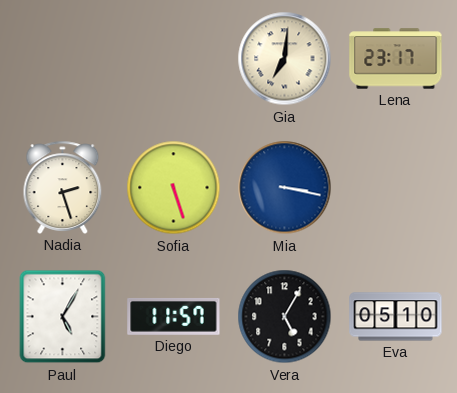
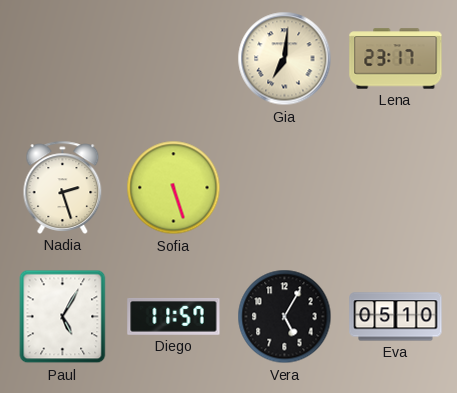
Mia: 3:17 -> none
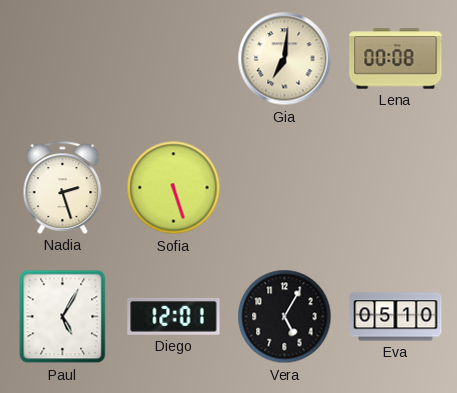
Lena: 23:17 -> 00:08
Diego: 11:57 -> 12:01
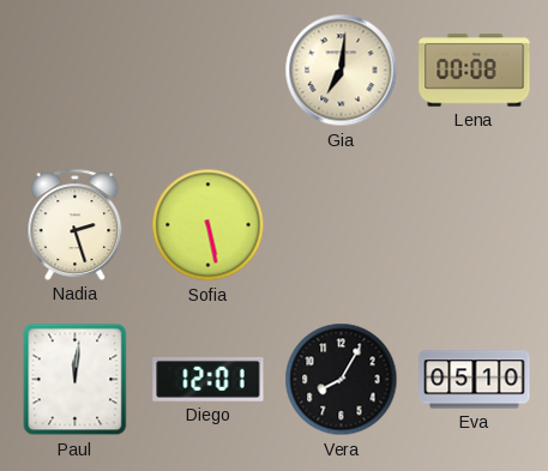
Sofia: 5:27 -> 5:28
Paul: 5:05 -> 12:01
Vera: 5:05 -> 8:05
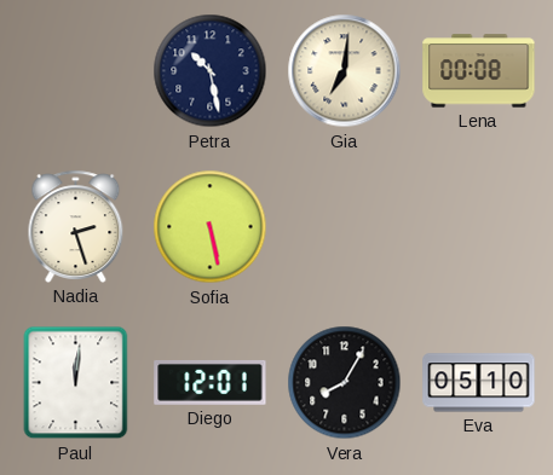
Petra: none -> 10:28
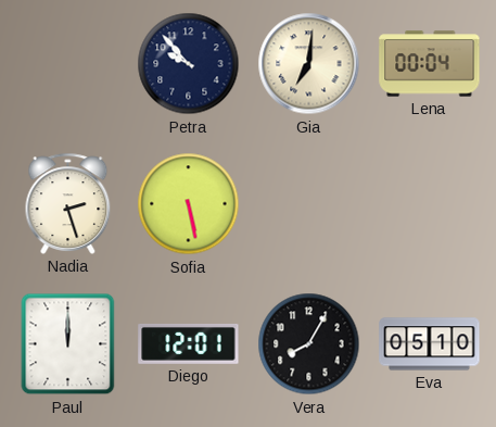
Petra: 10:28 -> 9:53
Lena: 00:08 -> 00:04
Paul: 12:01 -> 12:00
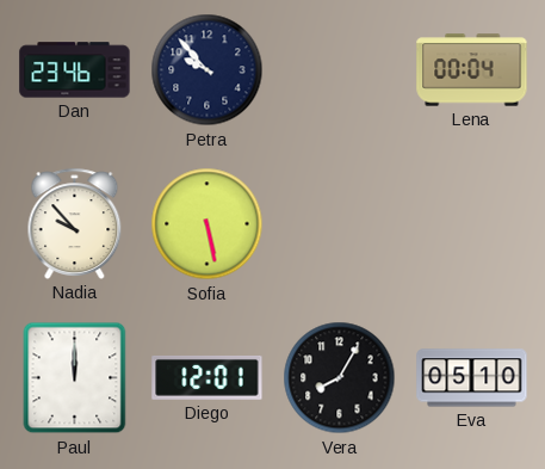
Dan: none -> 23:46
Gia: 7:01 -> none
Nadia: 2:27 -> 9:53
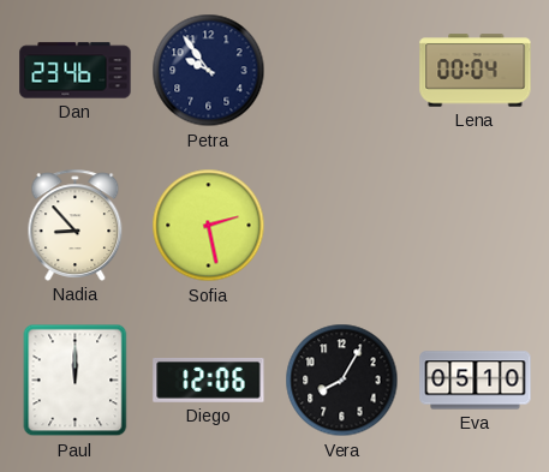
Petra: 9:53 -> 9:54
Nadia: 9:53 -> 8:53
Sofia: 5:28 -> 2:28
Diego: 12:01 -> 12:06
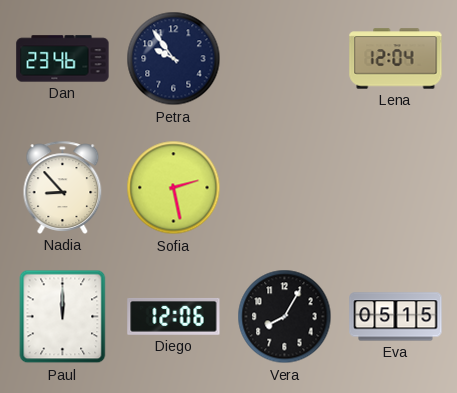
Lena: 00:04 -> 12:04
Eva: 05:10 -> 05:15
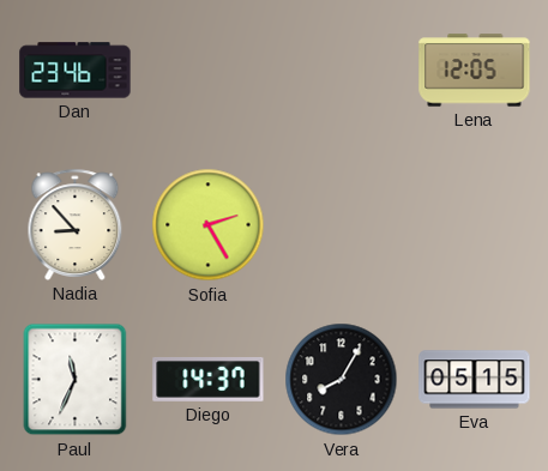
Petra: 9:54 -> none
Lena: 12:04 -> 12:05
Sofia: 2:28 -> 2:25
Paul: 12:00 -> 11:34
Diego: 12:06 -> 14:37
